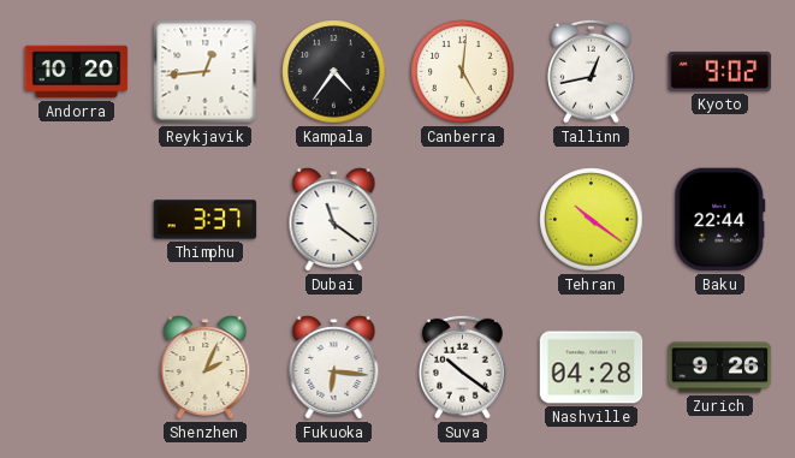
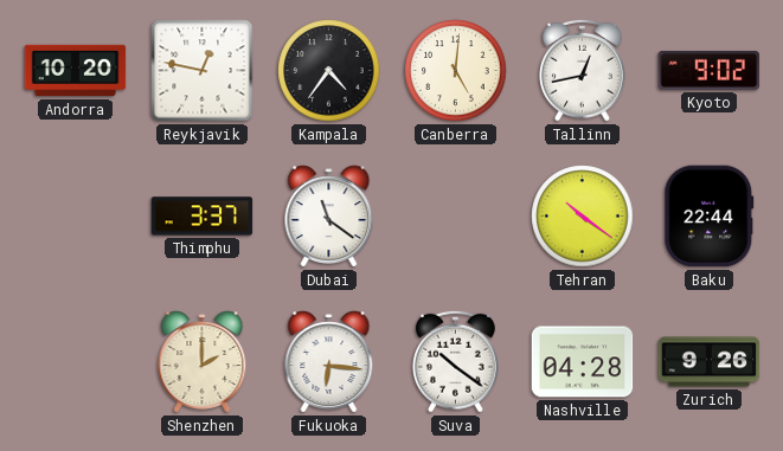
Reykjavik: 12:44 -> 12:47
Shenzhen: 2:04 -> 2:00
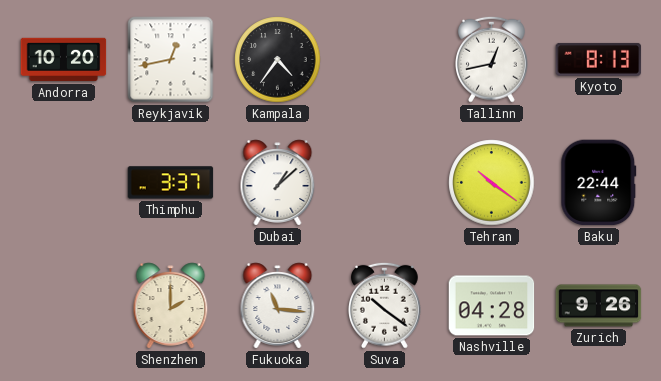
Reykjavik: 12:47 -> 12:43
Canberra: 5:01 -> none
Kyoto: 9:02 -> 8:13
Dubai: 11:21 -> 1:08
Fukuoka: 6:16 -> 11:16
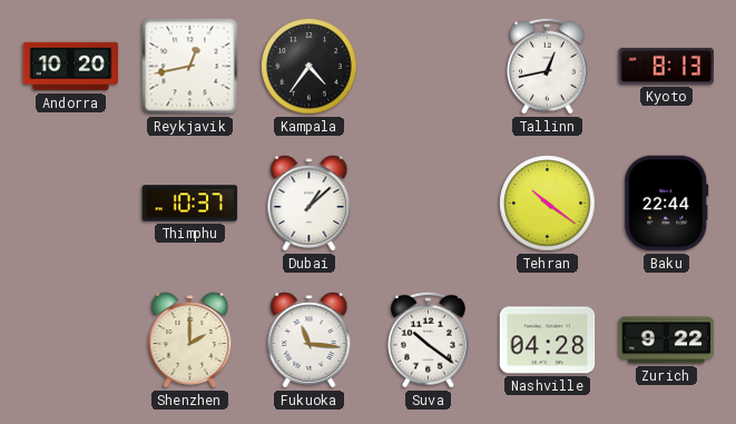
Thimphu: 3:37 -> 10:37
Zurich: 9:26 -> 9:22
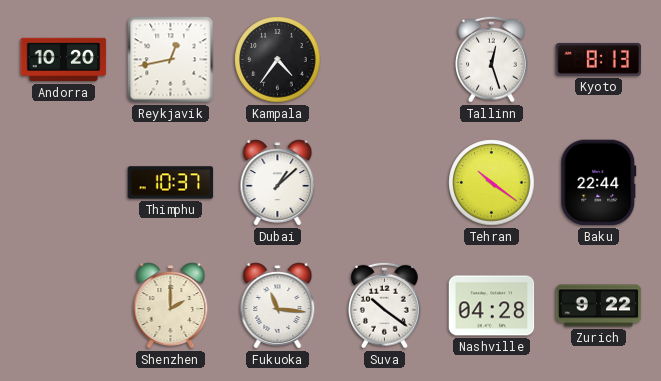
Tallinn: 12:43 -> 12:27
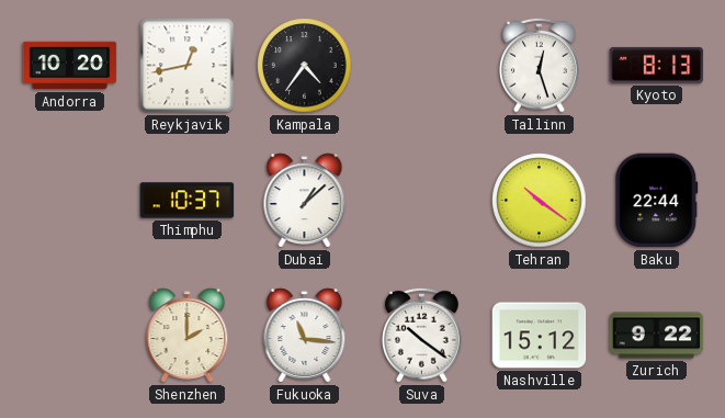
Nashville: 04:28 -> 15:12
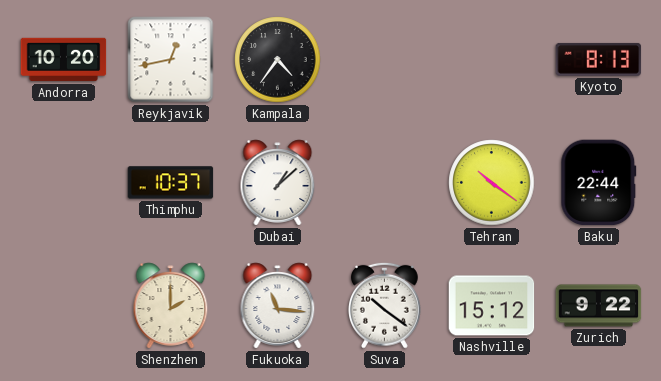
Tallinn: 12:27 -> none
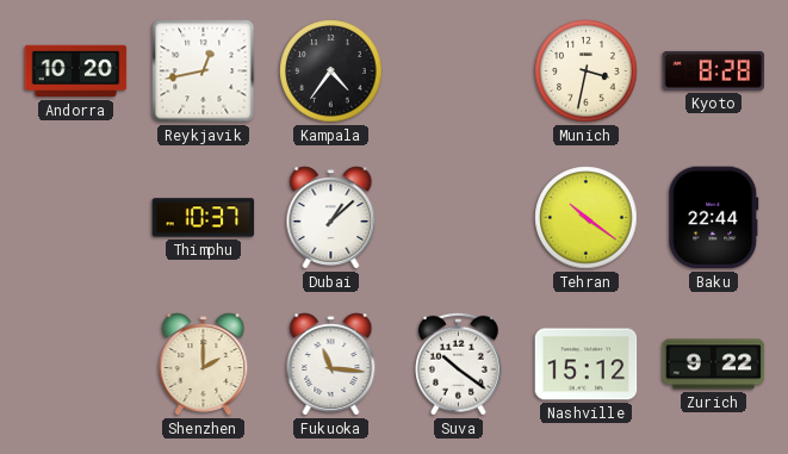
Munich: none -> 3:32
Kyoto: 8:13 -> 8:28
